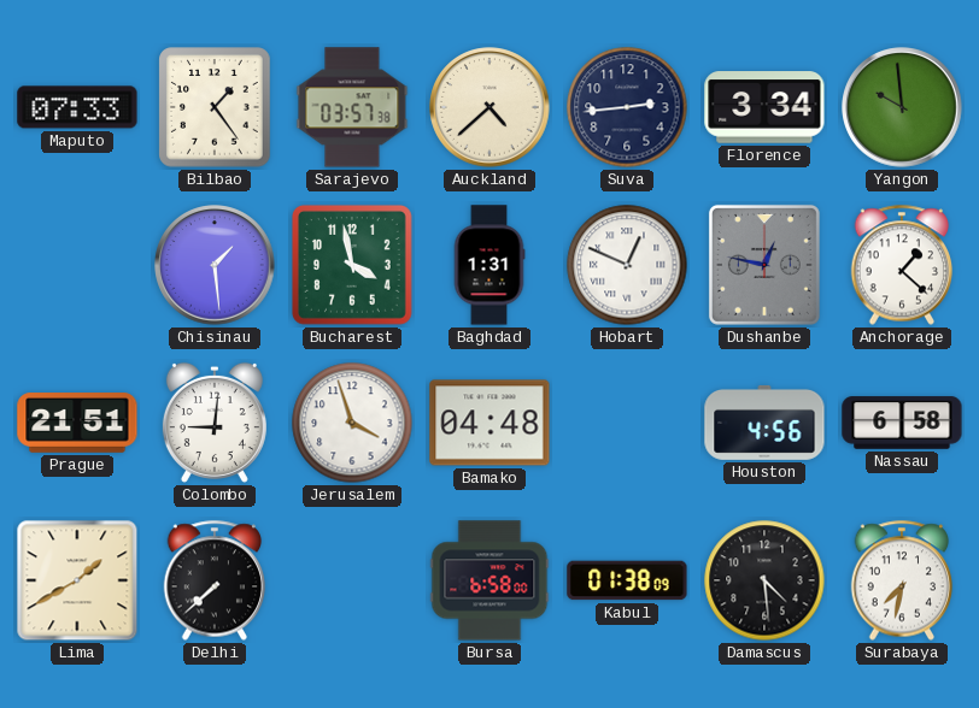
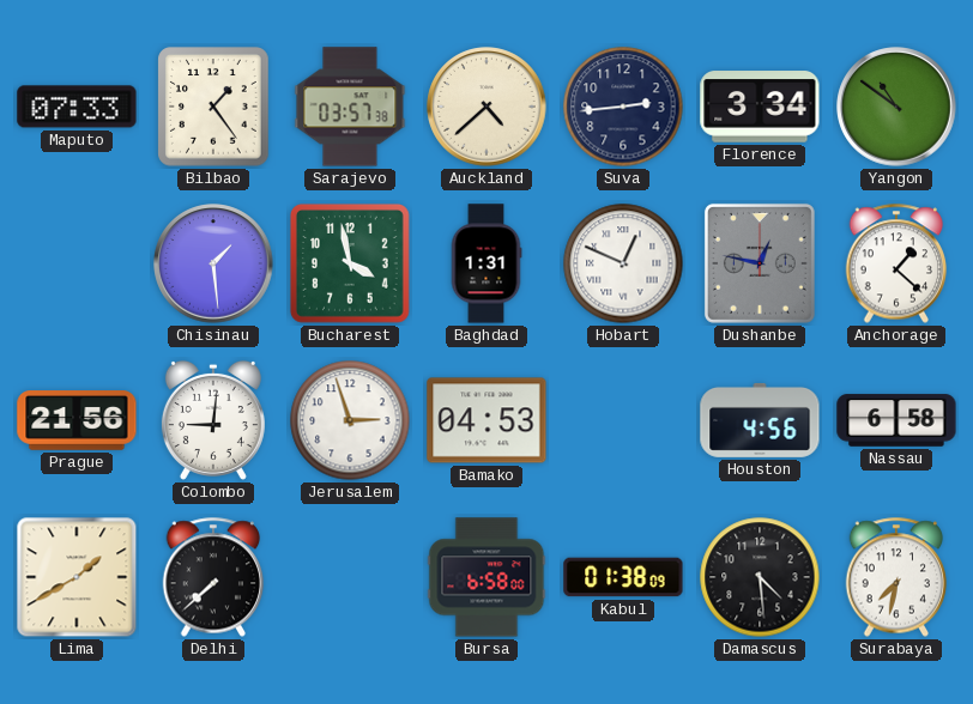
Yangon: 9:59 -> 10:51
Prague: 21:51 -> 21:56
Jerusalem: 3:57 -> 2:57
Bamako: 04:48 -> 04:53
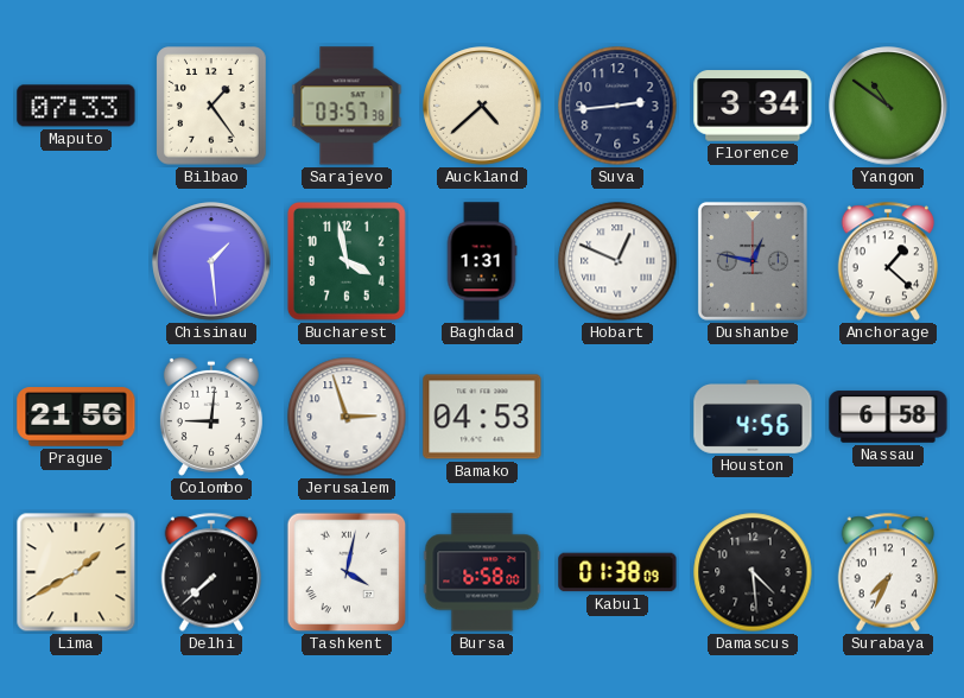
Tashkent: none -> 4:02
Surabaya: 7:32 -> 7:34
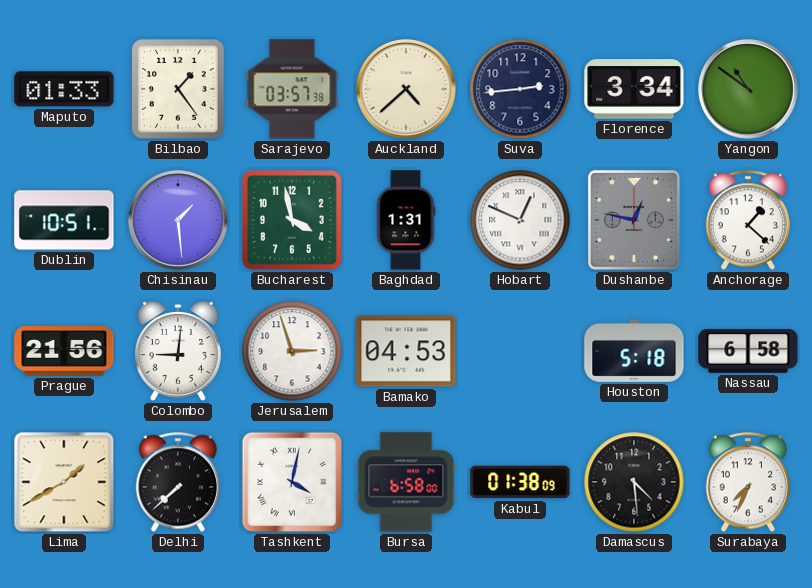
Maputo: 07:33 -> 01:33
Dublin: none -> 10:51
Houston: 4:56 -> 5:18
